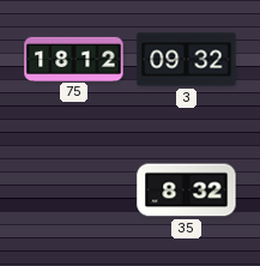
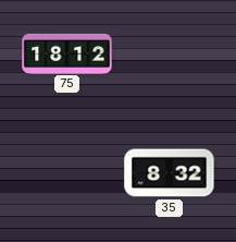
3: 09:32 -> none
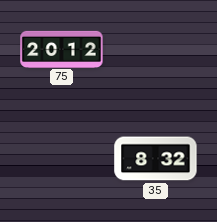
75: 18:12 -> 20:12
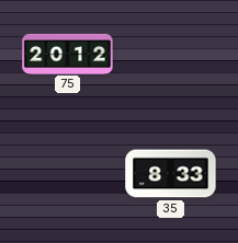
35: 8:32 -> 8:33
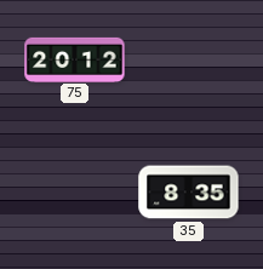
35: 8:33 -> 8:35
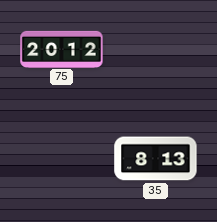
35: 8:35 -> 8:13
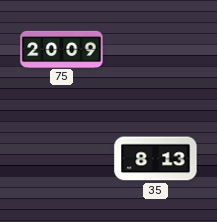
75: 20:12 -> 20:09
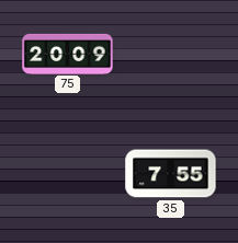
35: 8:13 -> 7:55
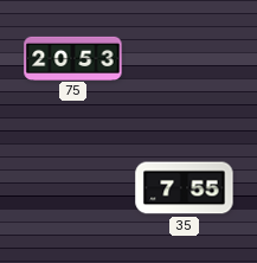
75: 20:09 -> 20:53
